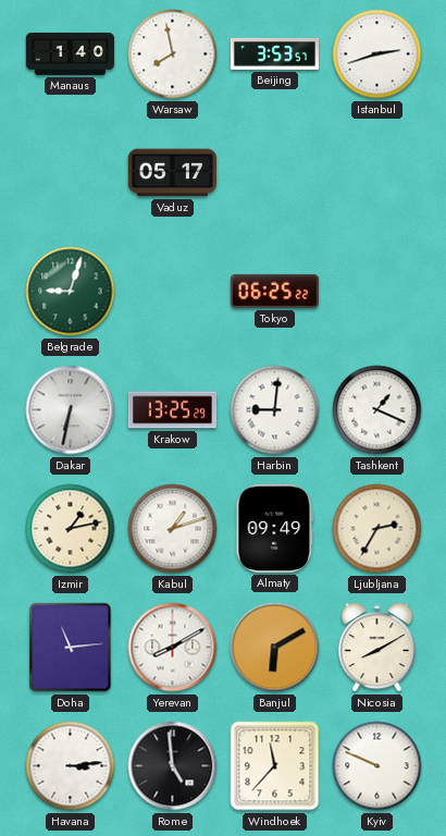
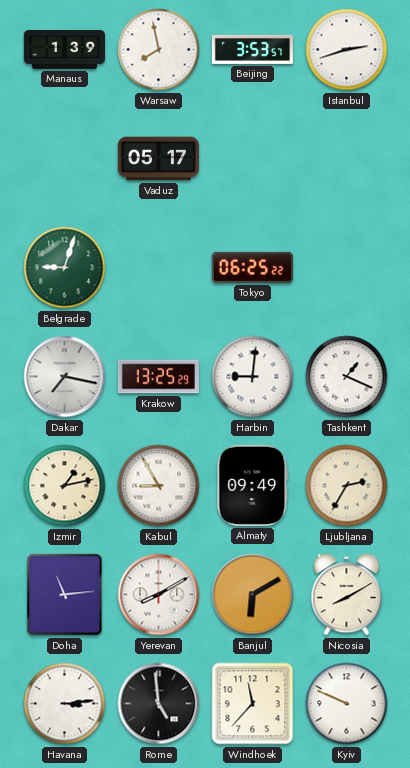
Manaus: 1:40 -> 1:39
Dakar: 6:32 -> 7:17
Kabul: 1:12 -> 8:55
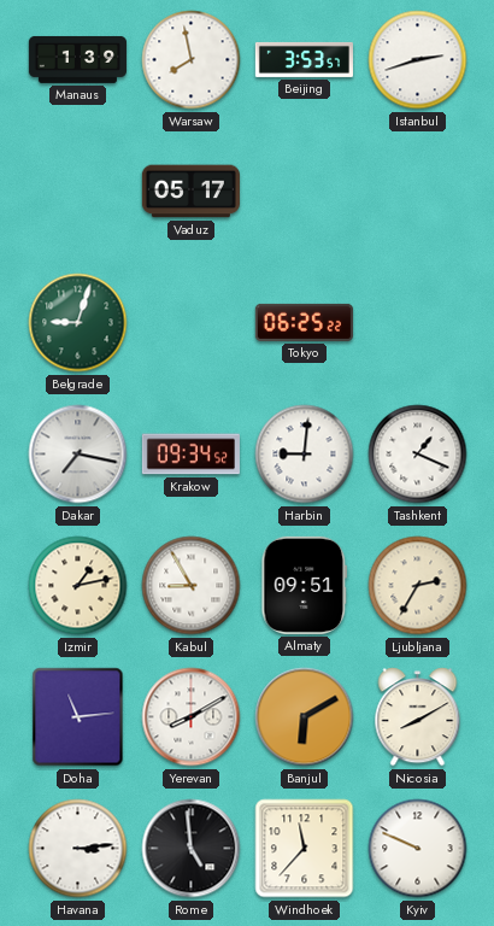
Krakow: 13:25 -> 09:34
Almaty: 09:49 -> 09:51
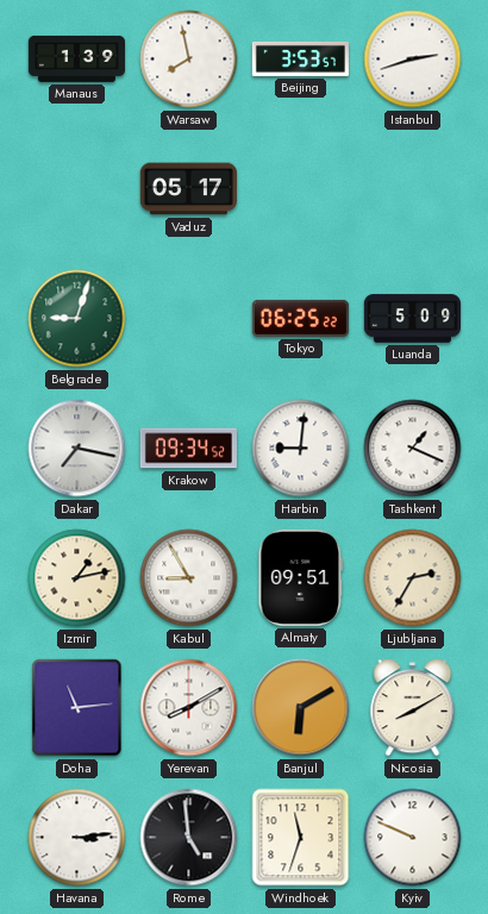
Luanda: none -> 5:09
Windhoek: 11:37 -> 11:33
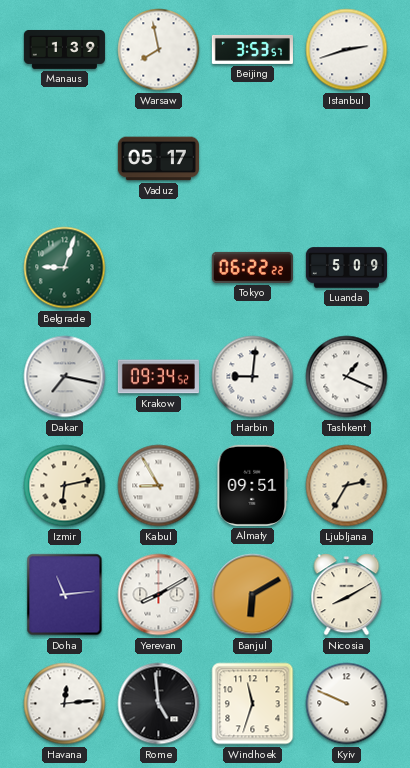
Tokyo: 06:25 -> 06:22
Izmir: 1:13 -> 6:13
Havana: 3:14 -> 12:14
